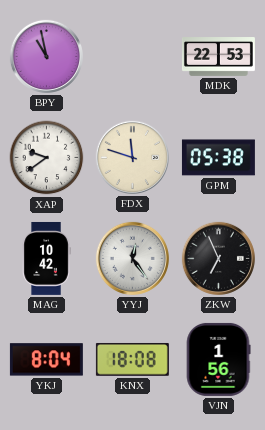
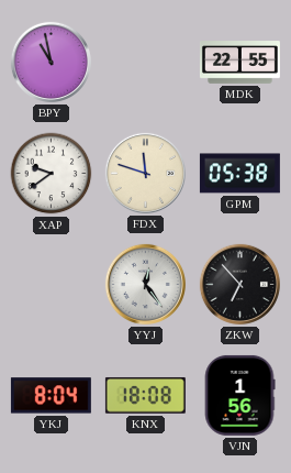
MDK: 22:53 -> 22:55
MAG: 10:42 -> none
ZKW: 6:56 -> 6:53
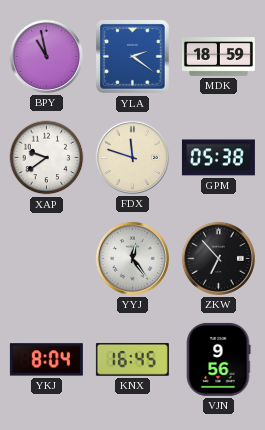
YLA: none -> 2:21
MDK: 22:55 -> 18:59
KNX: 18:08 -> 16:45
VJN: 1:56 -> 9:56
